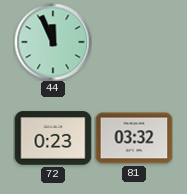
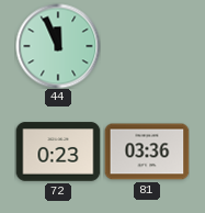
81: 03:32 -> 03:36
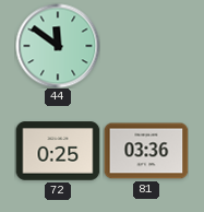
44: 11:56 -> 11:51
72: 0:23 -> 0:25
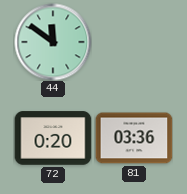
72: 0:25 -> 0:20
